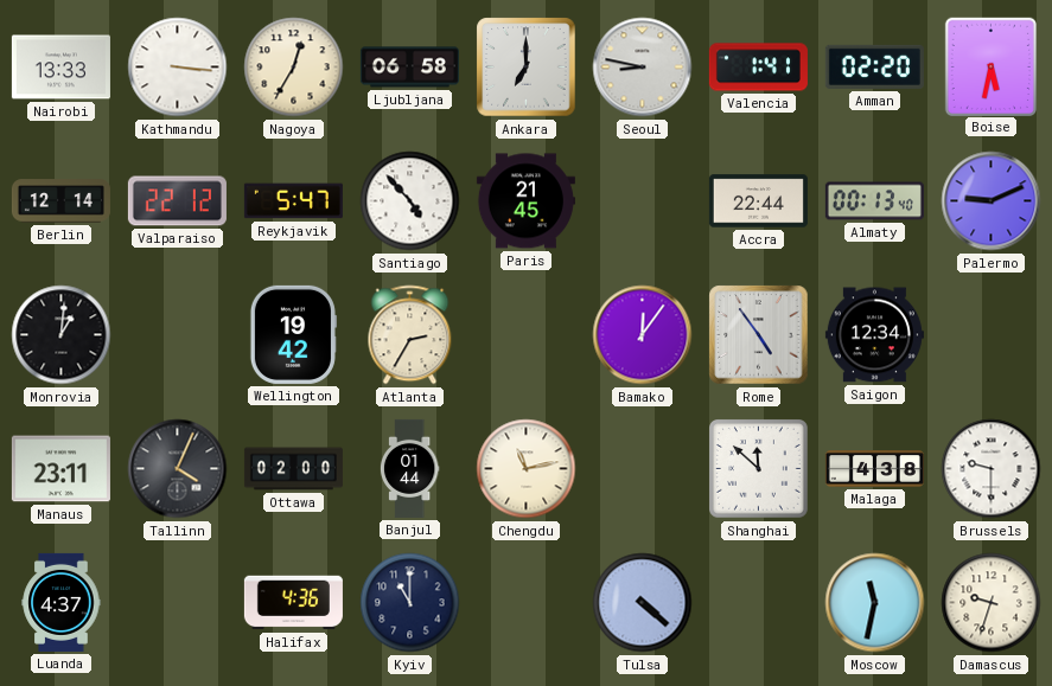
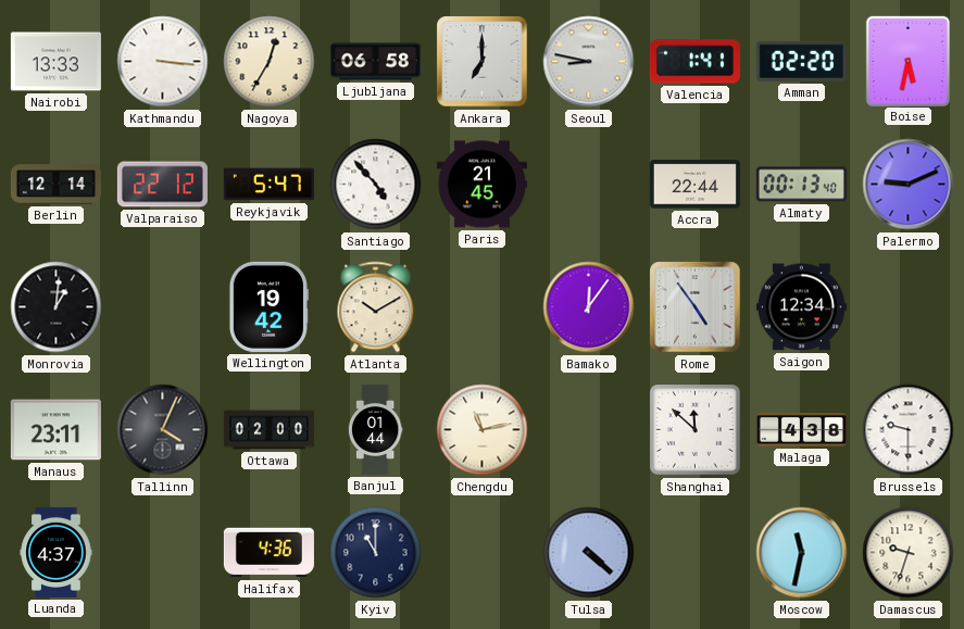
Atlanta: 2:35 -> 10:10
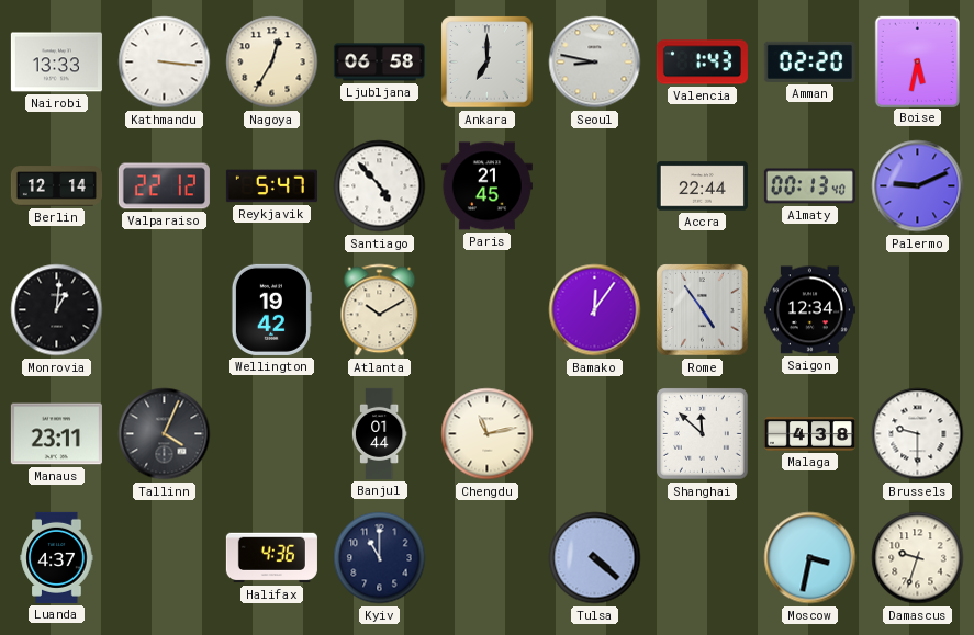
Valencia: 1:41 -> 1:43
Ottawa: 02:00 -> none
Moscow: 11:32 -> 3:32
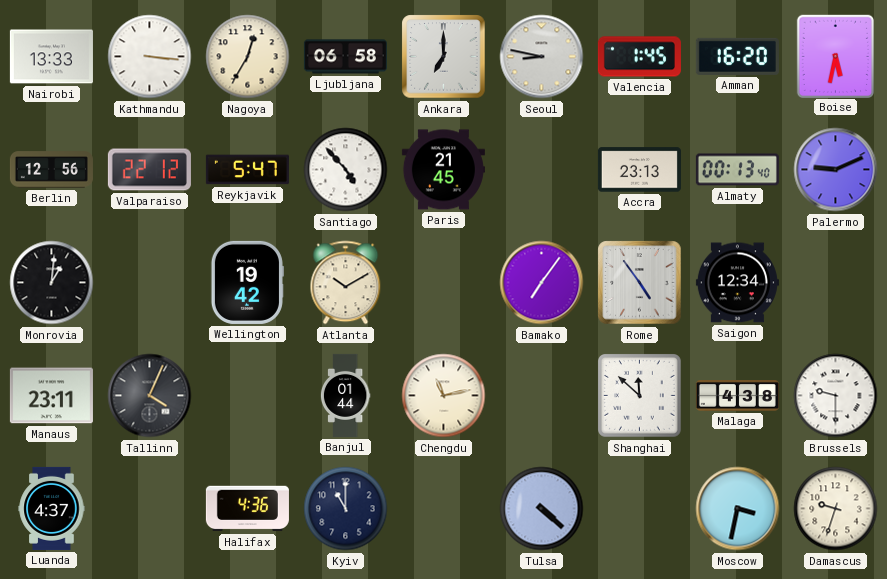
Valencia: 1:43 -> 1:45
Amman: 02:20 -> 16:20
Berlin: 12:14 -> 12:56
Accra: 22:44 -> 23:13
Bamako: 12:06 -> 7:06
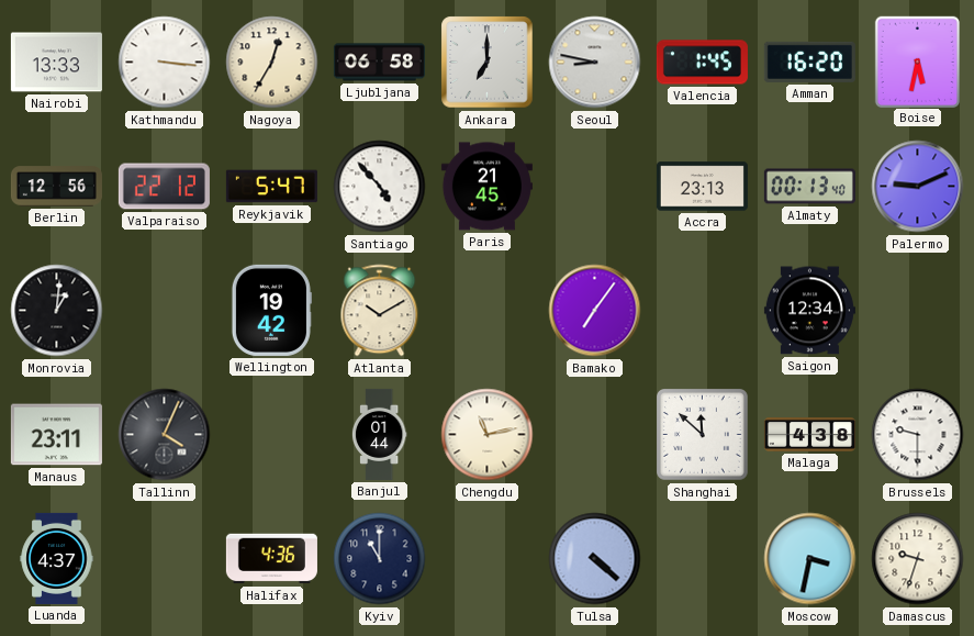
Rome: 4:54 -> none
